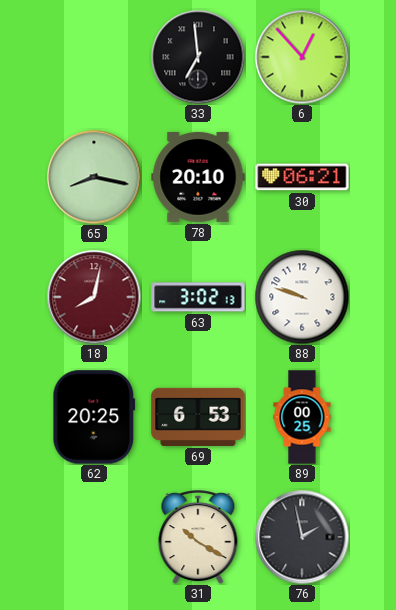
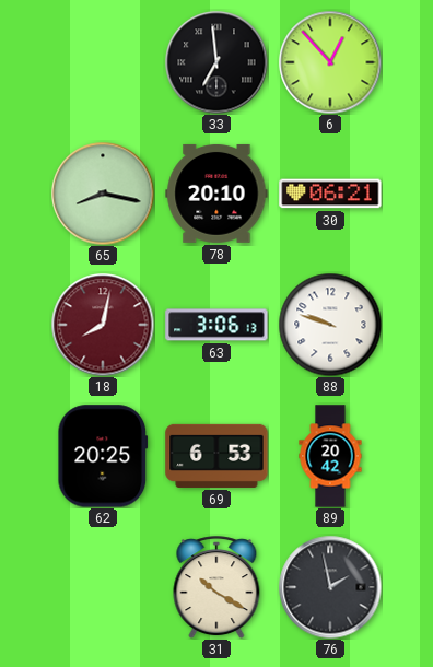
63: 3:02 -> 3:06
89: 00:25 -> 20:42
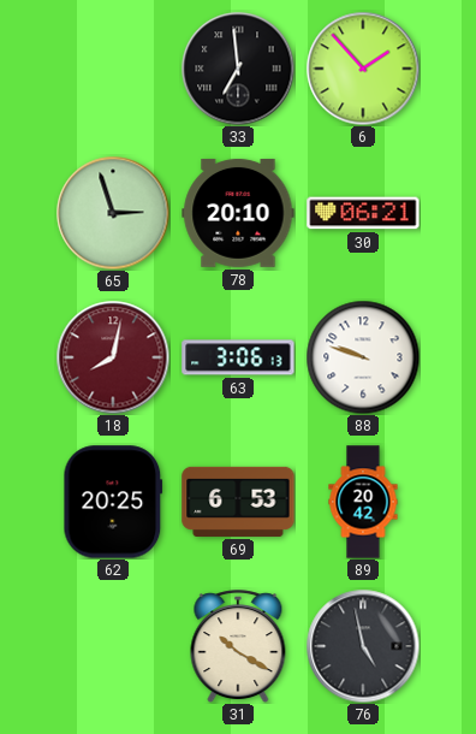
6: 12:53 -> 1:53
65: 8:17 -> 2:57
76: 1:58 -> 4:58
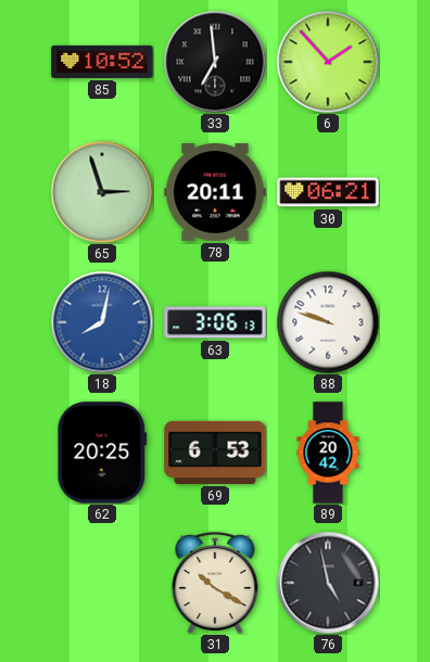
85: none -> 10:52
78: 20:10 -> 20:11
18 dial: burgundy -> blue
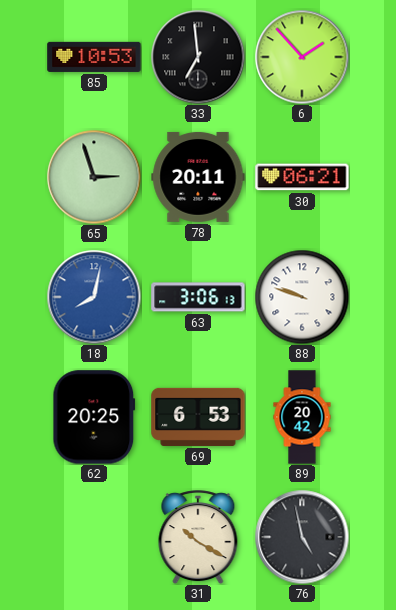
85: 10:52 -> 10:53
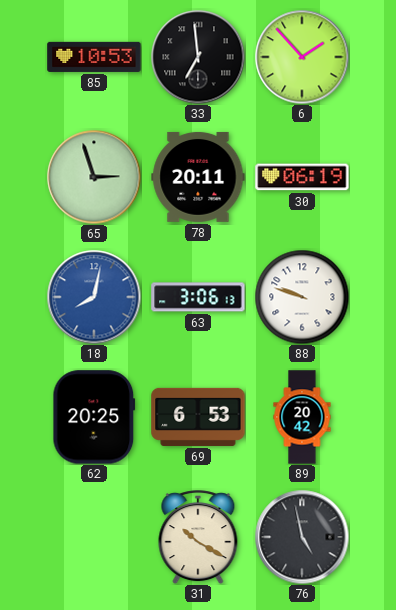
30: 06:21 -> 06:19
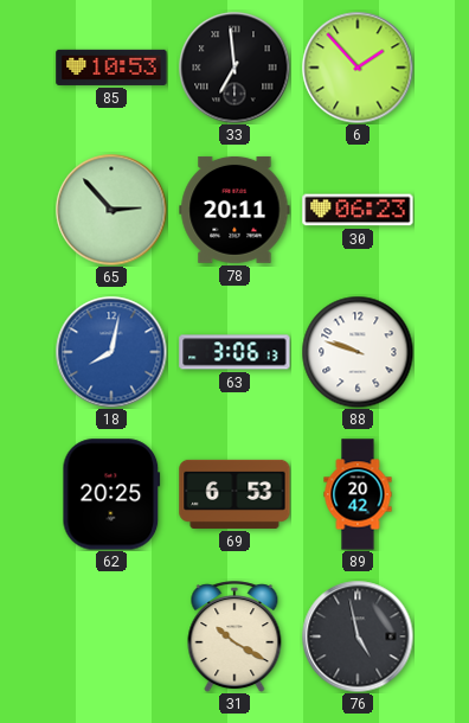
65: 2:57 -> 2:53
30: 06:19 -> 06:23
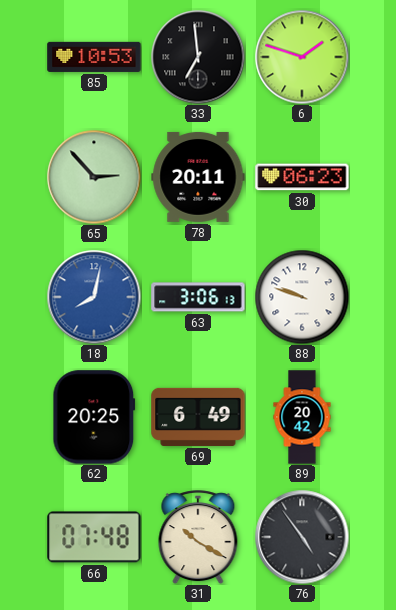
6: 1:53 -> 1:48
69: 6:53 -> 6:49
66: none -> 07:48
76: 4:58 -> 4:54
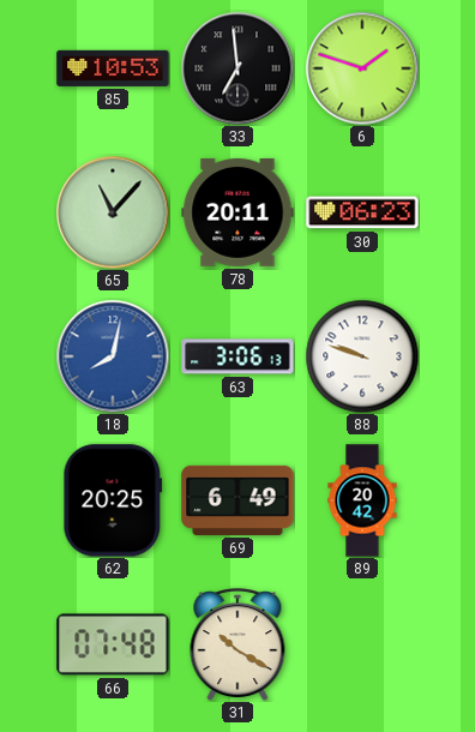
65: 2:53 -> 11:07
76: 4:54 -> none
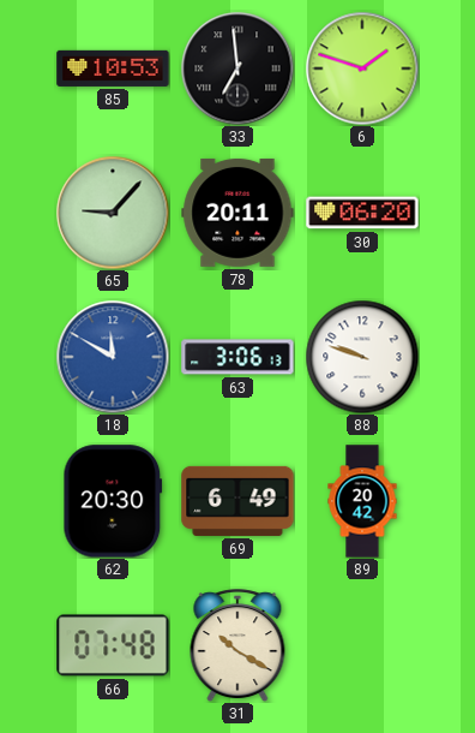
65: 11:07 -> 9:07
30: 06:23 -> 06:20
18: 8:02 -> 11:50
62: 20:25 -> 20:30
